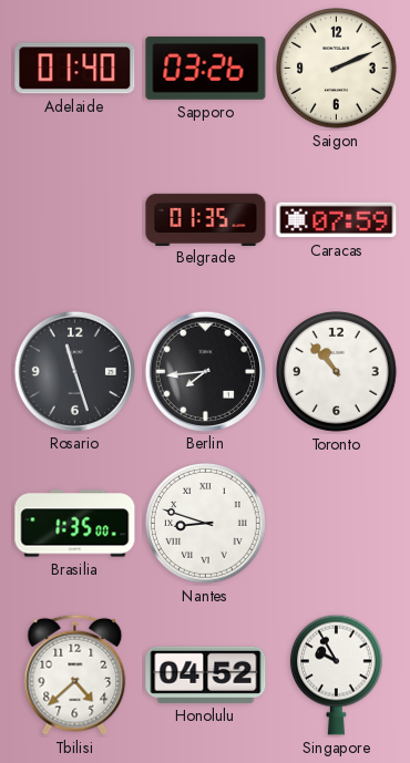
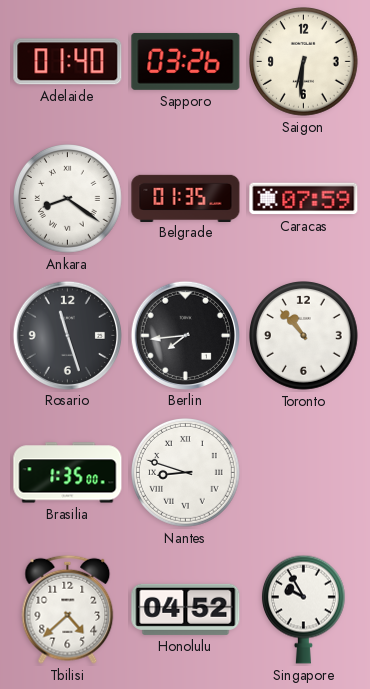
Saigon: 2:11 -> 6:31
Ankara: none -> 8:21
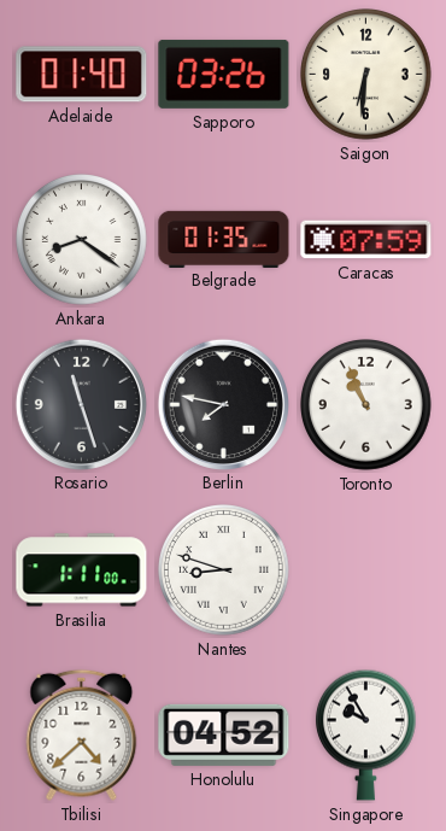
Berlin: 7:44 -> 7:47
Toronto: 10:53 -> 10:56
Brasilia: 1:35 -> 1:11
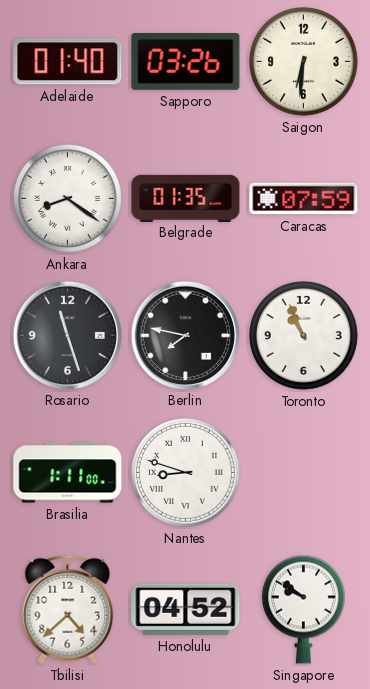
Singapore: 9:55 -> 9:51
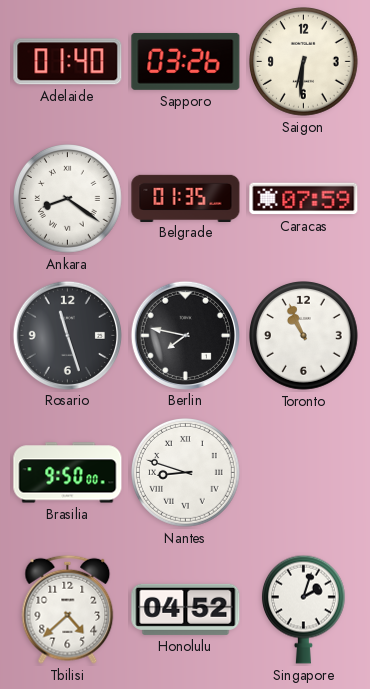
Brasilia: 1:11 -> 9:50
Singapore: 9:51 -> 2:03
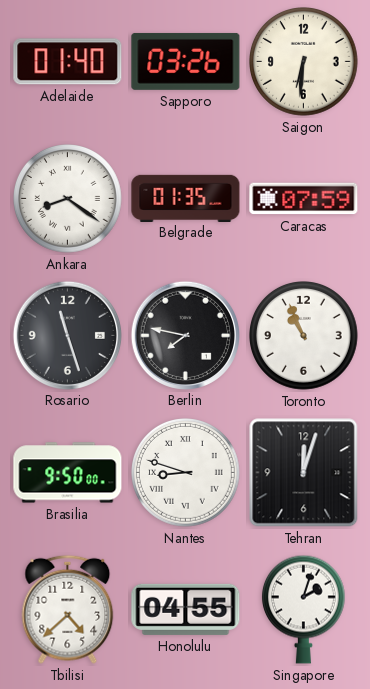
Tehran: none -> 12:03
Honolulu: 04:52 -> 04:55
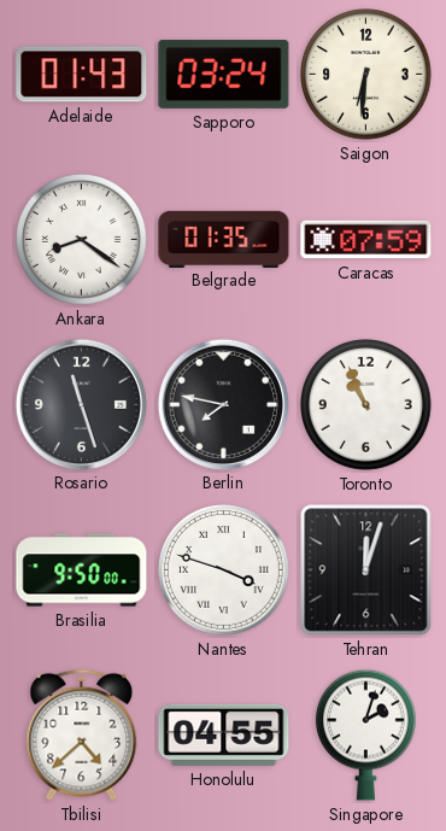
Adelaide: 01:40 -> 01:43
Sapporo: 03:26 -> 03:24
Nantes: 8:48 -> 3:48
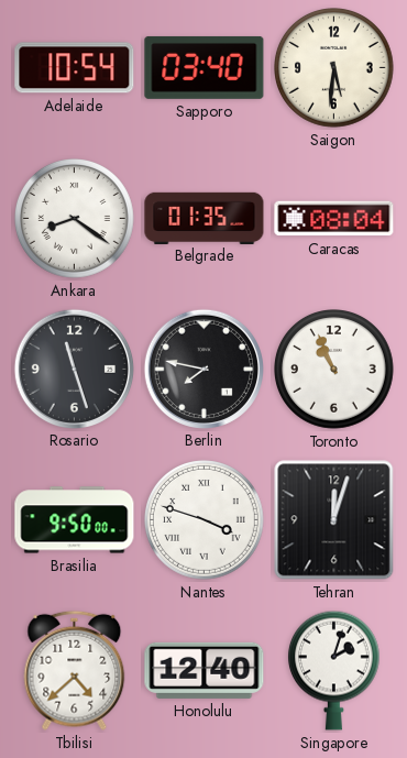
Adelaide: 01:43 -> 10:54
Sapporo: 03:24 -> 03:40
Saigon: 6:31 -> 5:31
Caracas: 07:59 -> 08:04
Honolulu: 04:55 -> 12:40
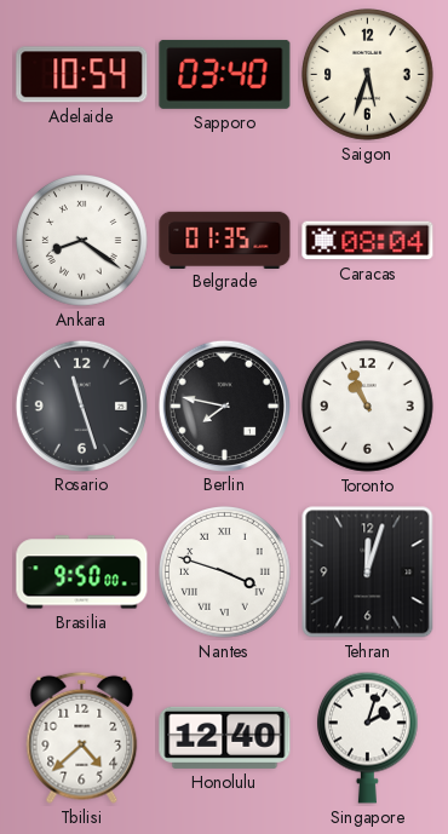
Saigon: 5:31 -> 5:33
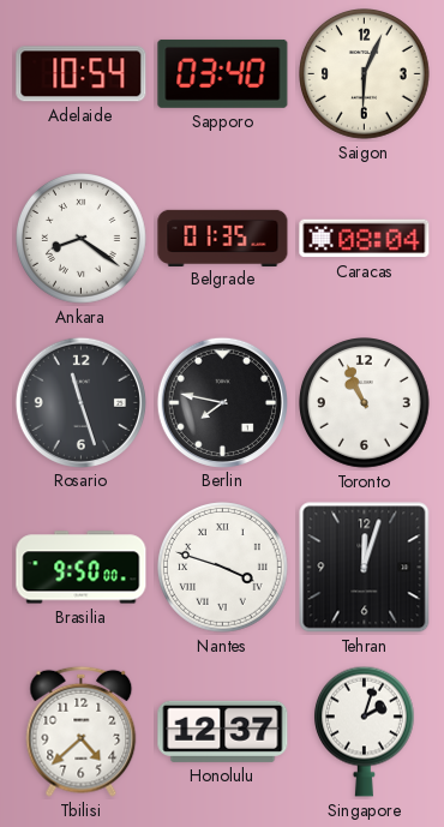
Saigon: 5:33 -> 6:04
Honolulu: 12:40 -> 12:37
